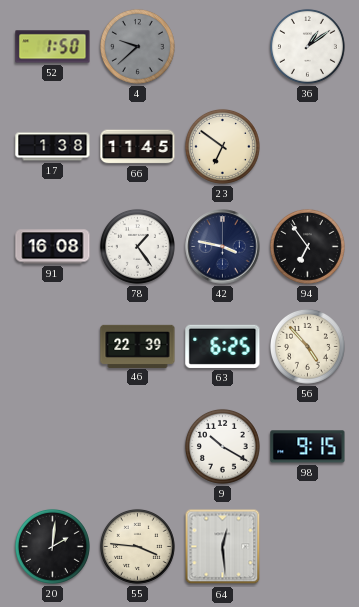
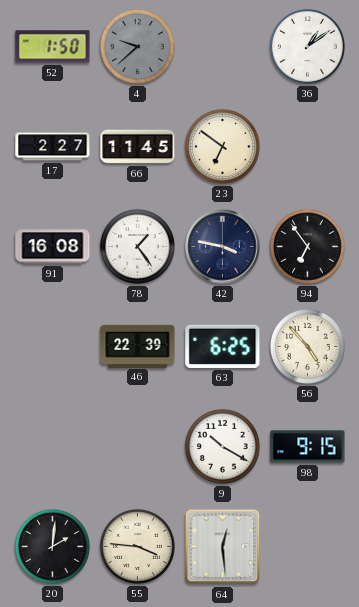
17: 1:38 -> 2:27
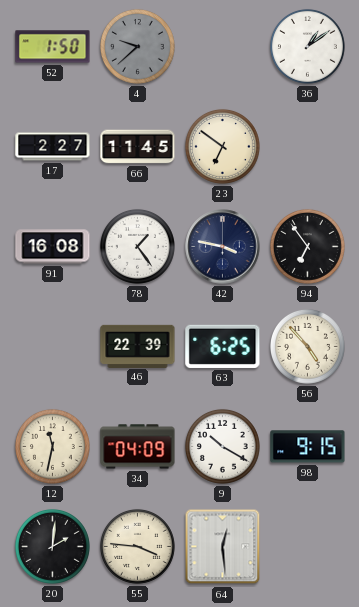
12: none -> 11:32
34: none -> 04:09
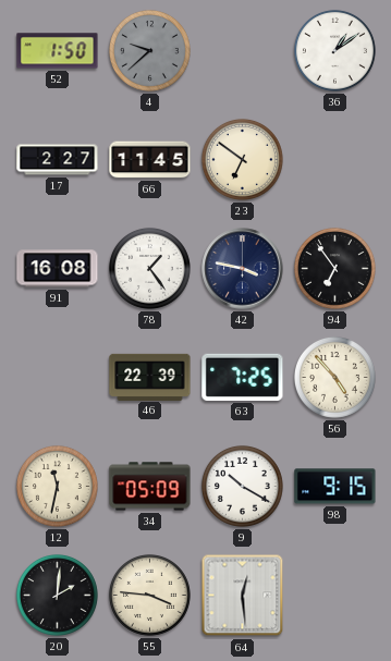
63: 6:25 -> 7:25
34: 04:09 -> 05:09
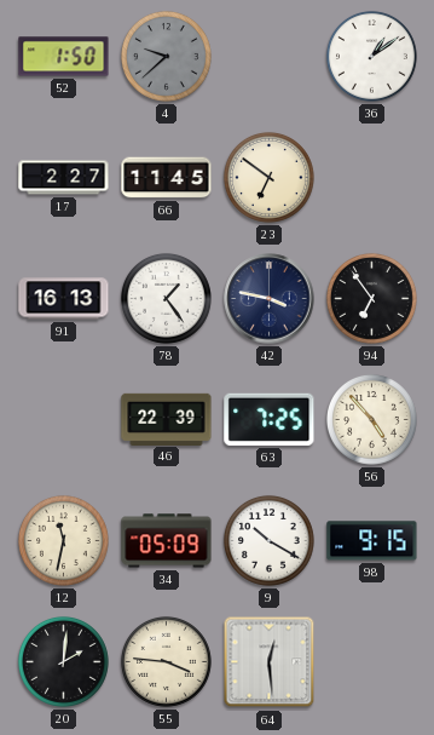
91: 16:08 -> 16:13
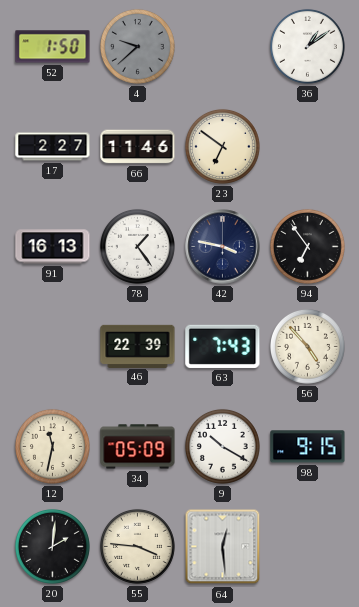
66: 11:45 -> 11:46
63: 7:25 -> 7:43
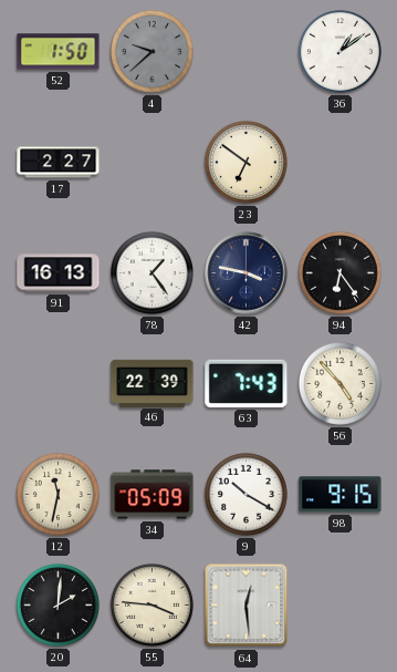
66: 11:46 -> none
94: 6:54 -> 6:24
